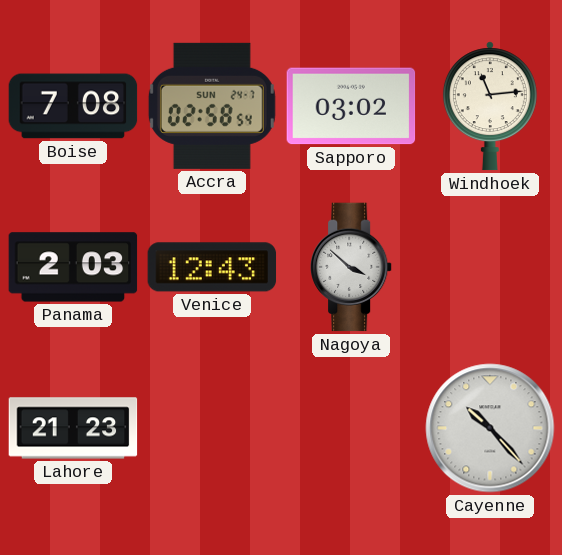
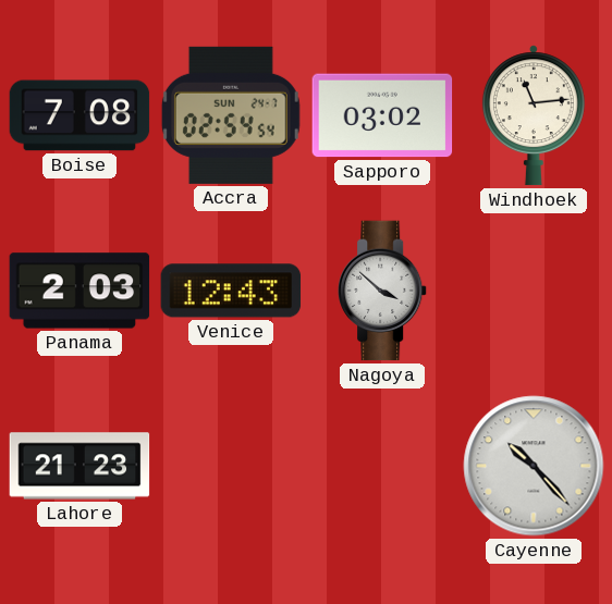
Accra: 02:58 -> 02:54
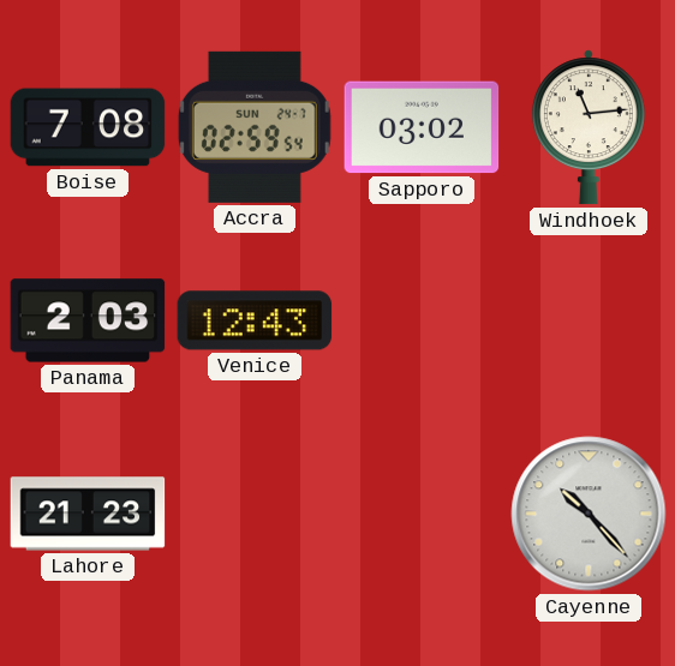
Accra: 02:54 -> 02:59
Nagoya: 3:52 -> none
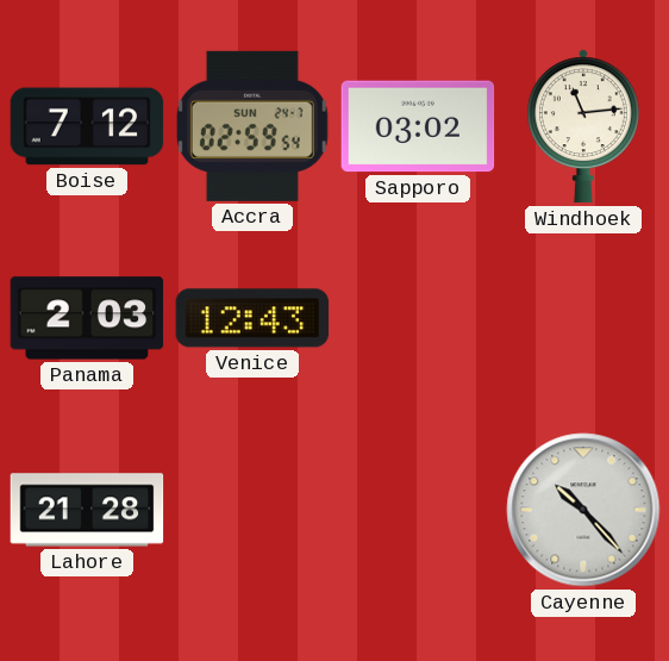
Boise: 7:08 -> 7:12
Lahore: 21:23 -> 21:28
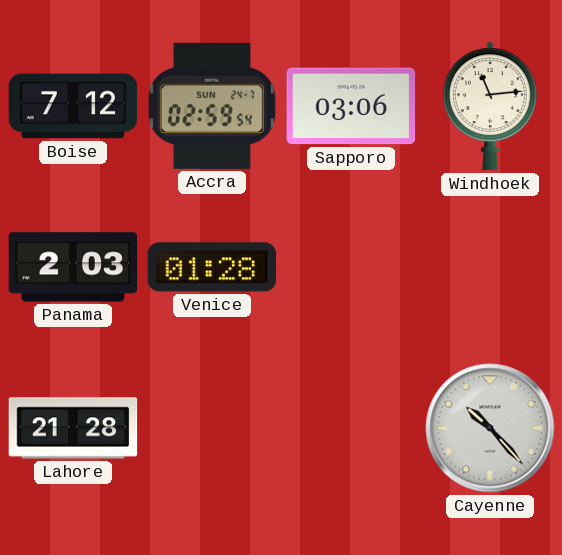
Sapporo: 03:02 -> 03:06
Venice: 12:43 -> 01:28
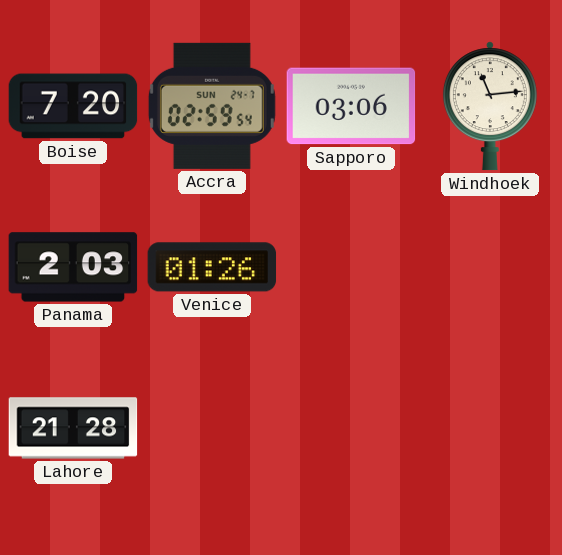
Boise: 7:12 -> 7:20
Venice: 01:28 -> 01:26
Cayenne: 10:23 -> none
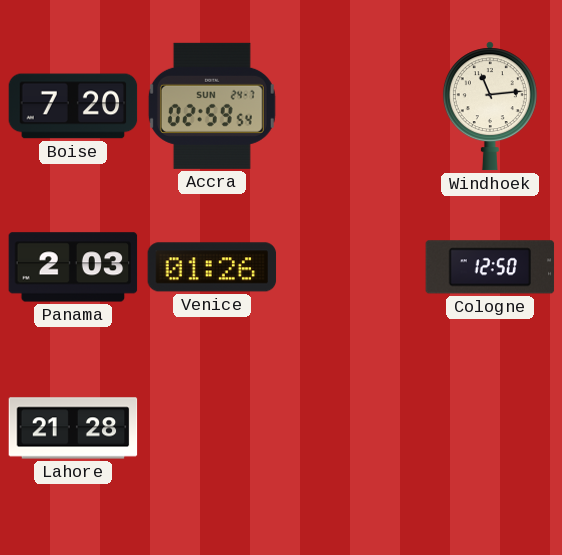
Sapporo: 03:06 -> none
Cologne: none -> 12:50
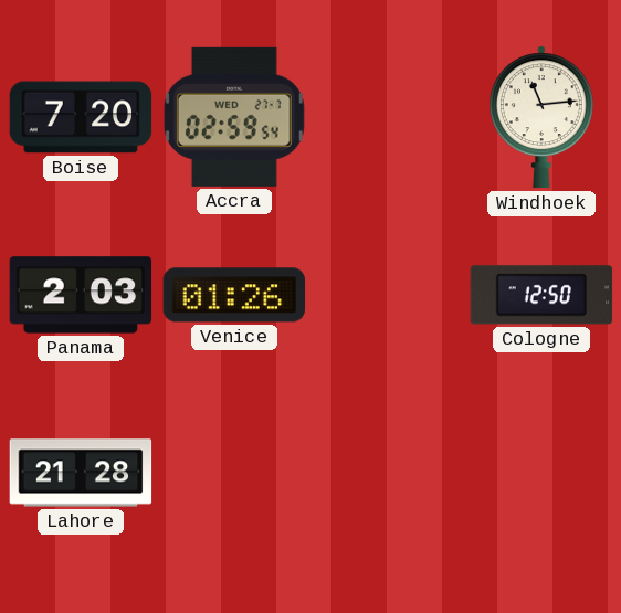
Accra date: SUN 24-7 -> WED 27-7
